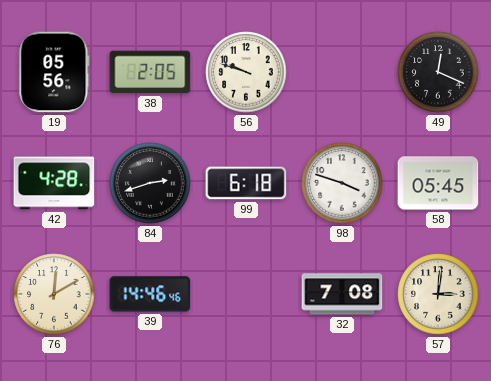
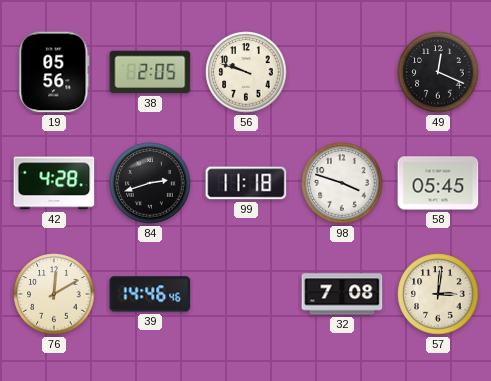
99: 6:18 -> 11:18
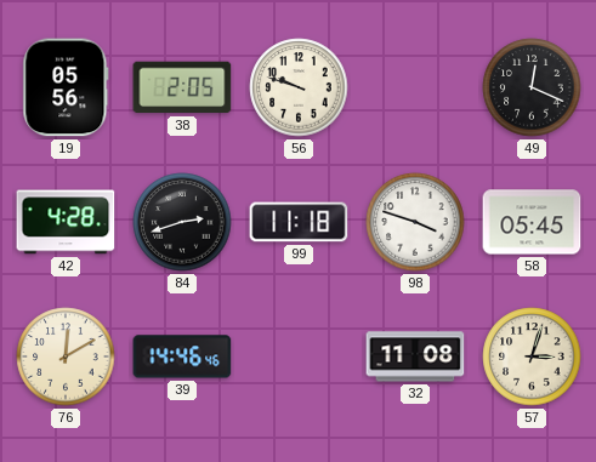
32: 7:08 -> 11:08
57: 3:01 -> 3:03
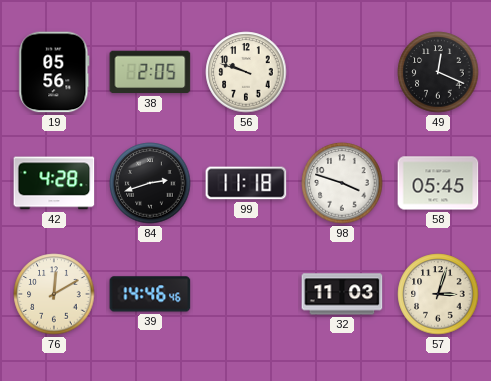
32: 11:08 -> 11:03
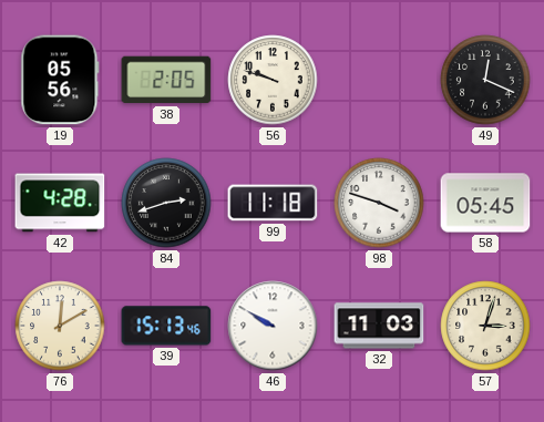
39: 14:46 -> 15:13
46: none -> 9:50
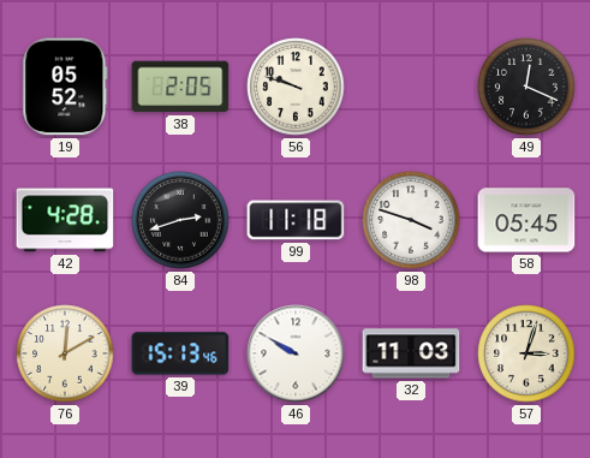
19: 05:56 -> 05:52
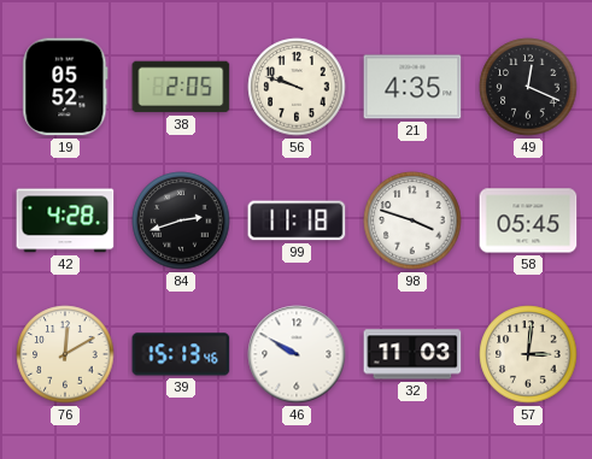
21: none -> 4:35
57: 3:03 -> 3:01
